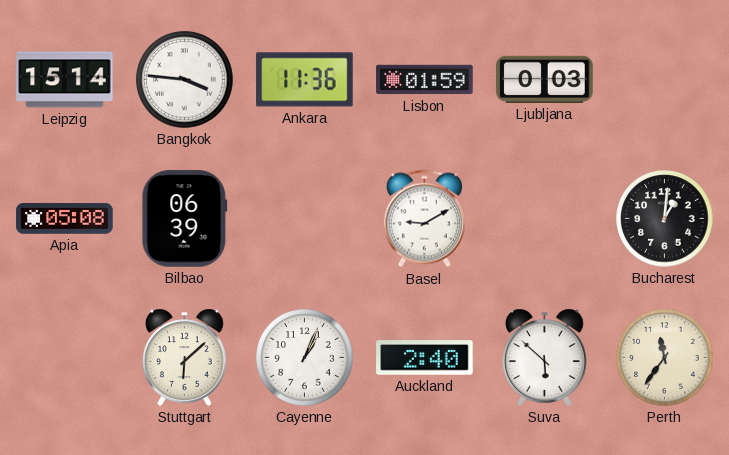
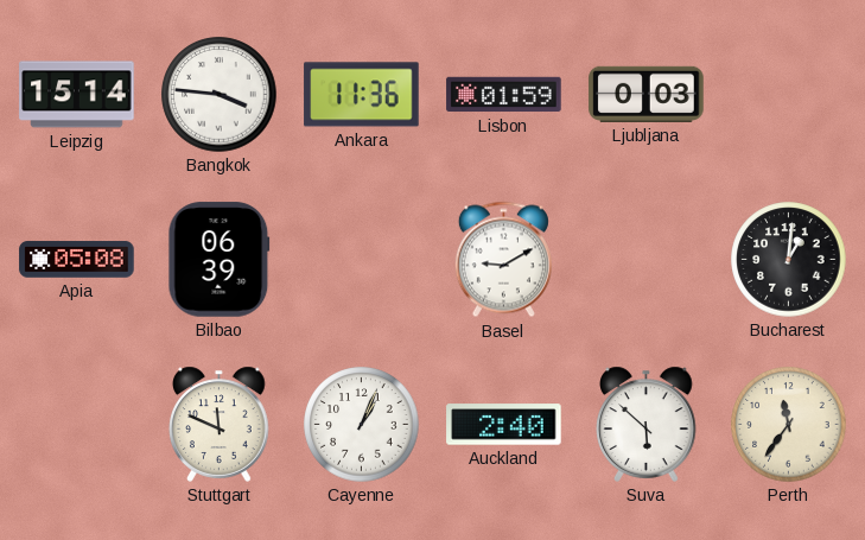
Stuttgart: 6:08 -> 11:49
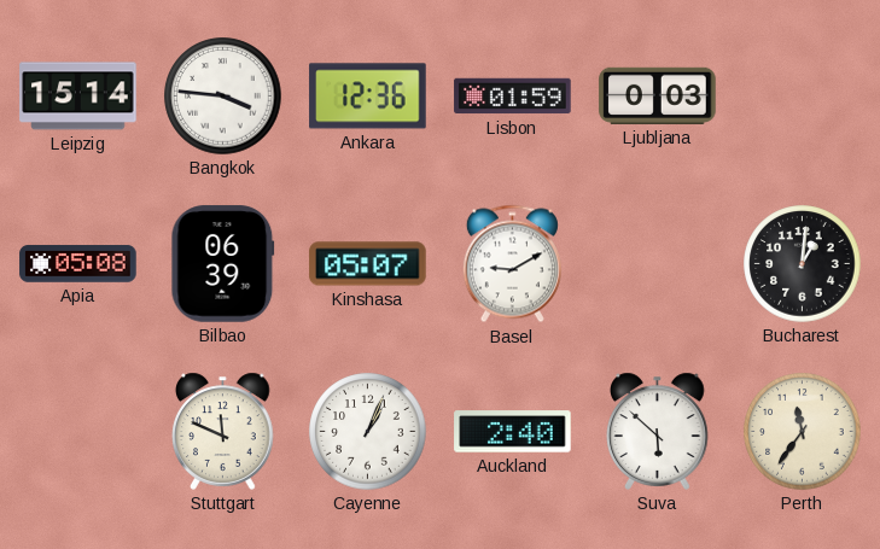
Ankara: 11:36 -> 12:36
Kinshasa: none -> 05:07
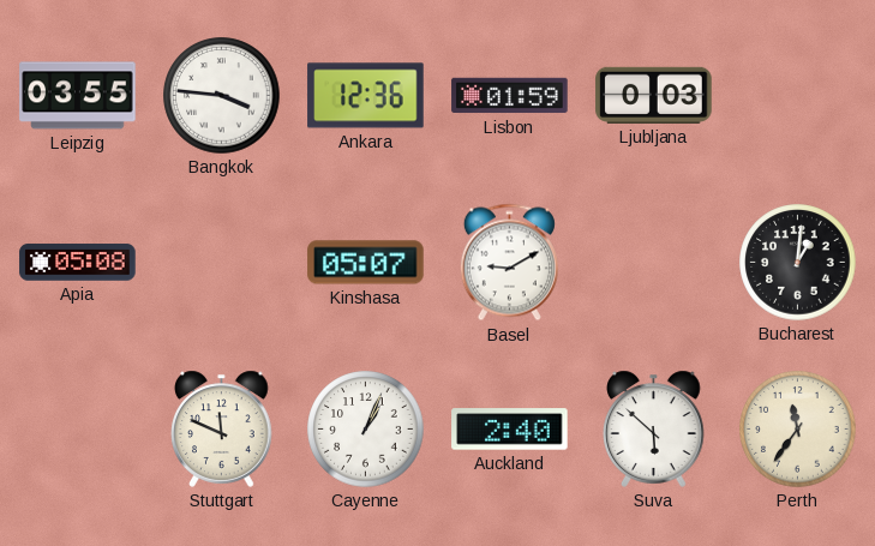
Leipzig: 15:14 -> 03:55
Bilbao: 06:39 -> none
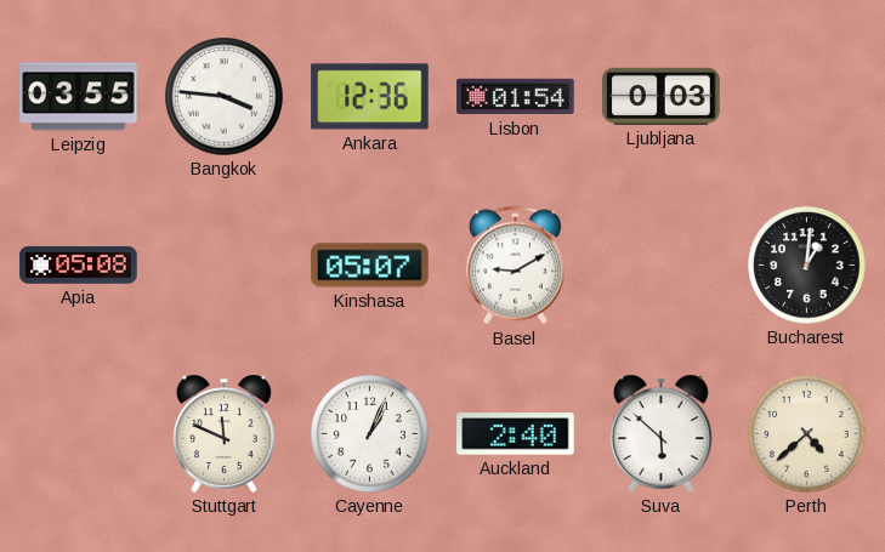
Lisbon: 01:59 -> 01:54
Perth: 11:36 -> 4:38
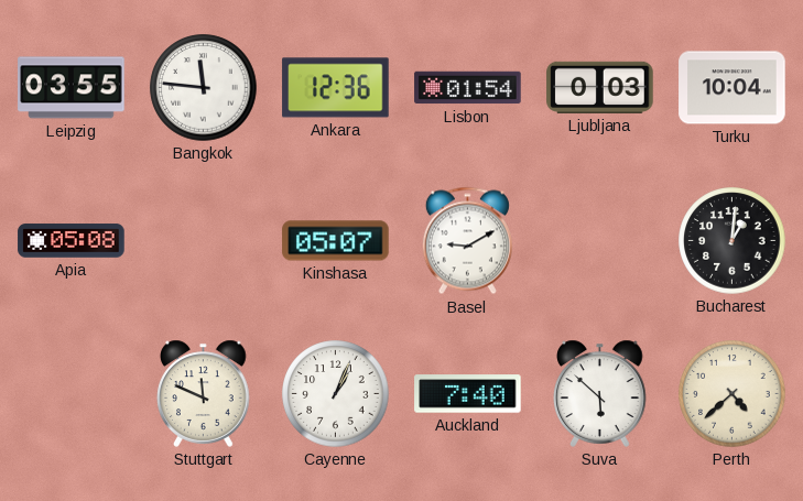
Bangkok: 3:46 -> 11:46
Turku: none -> 10:04
Auckland: 2:40 -> 7:40
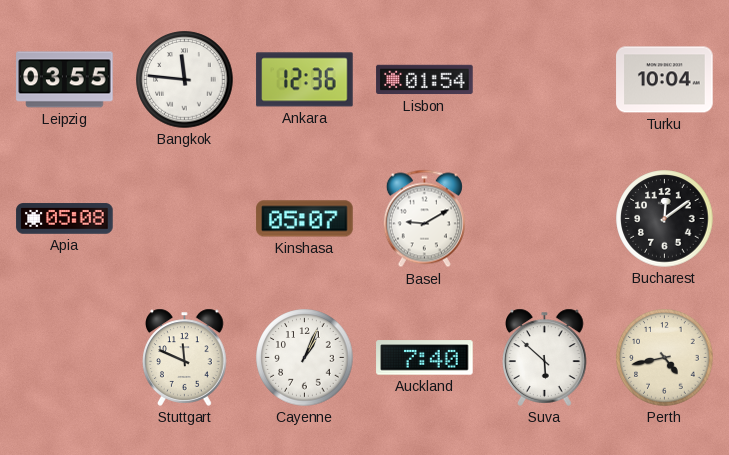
Ljubljana: 0:03 -> none
Bucharest: 1:01 -> 12:09
Perth: 4:38 -> 4:43
